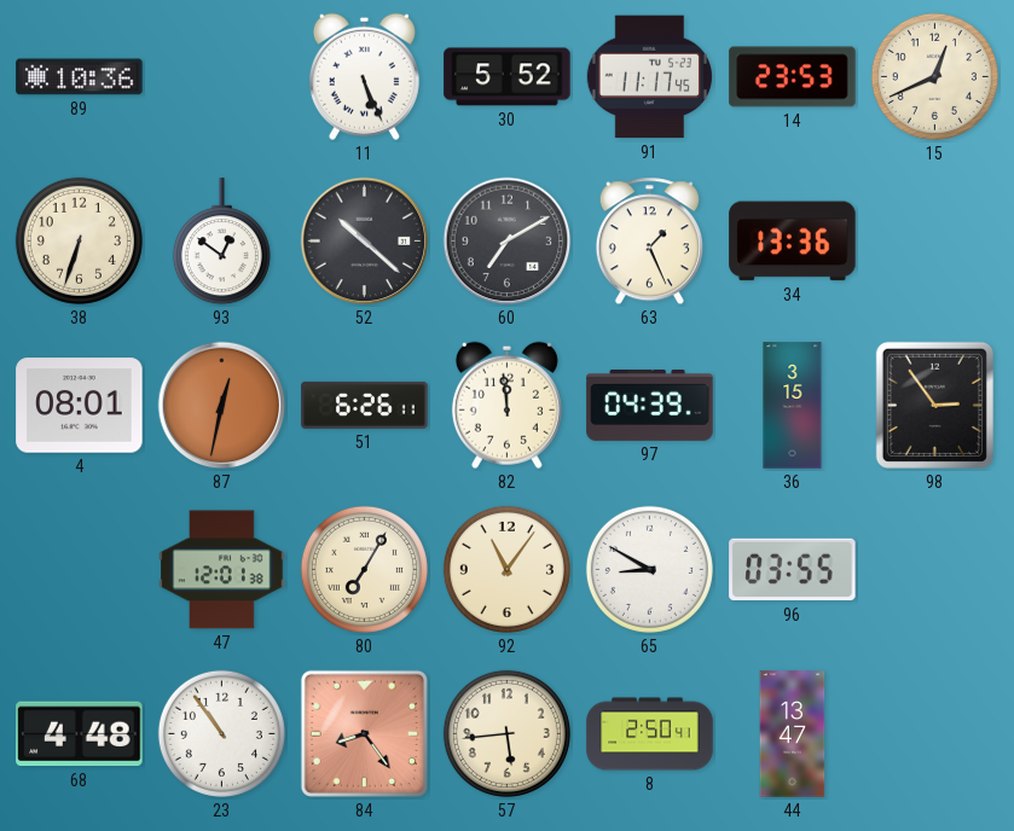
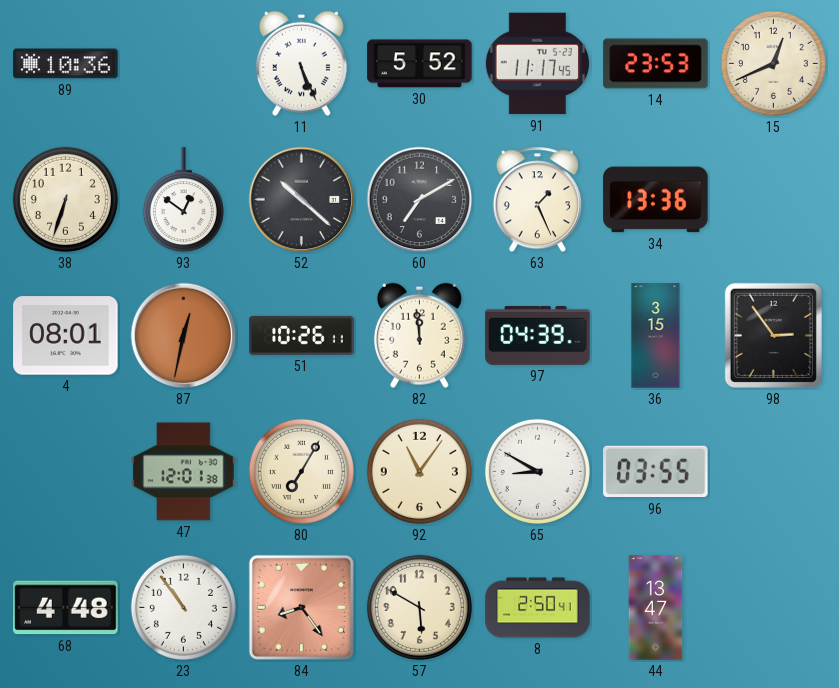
51: 6:26 -> 10:26
57: 5:44 -> 5:50
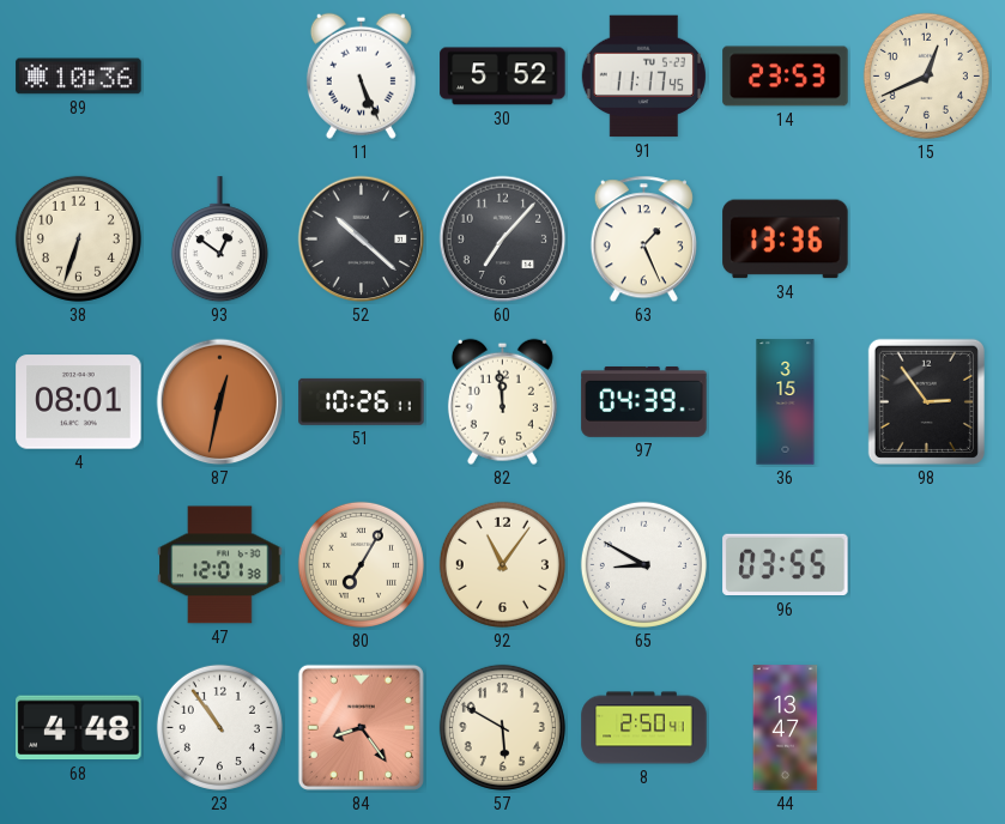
60: 7:10 -> 7:07
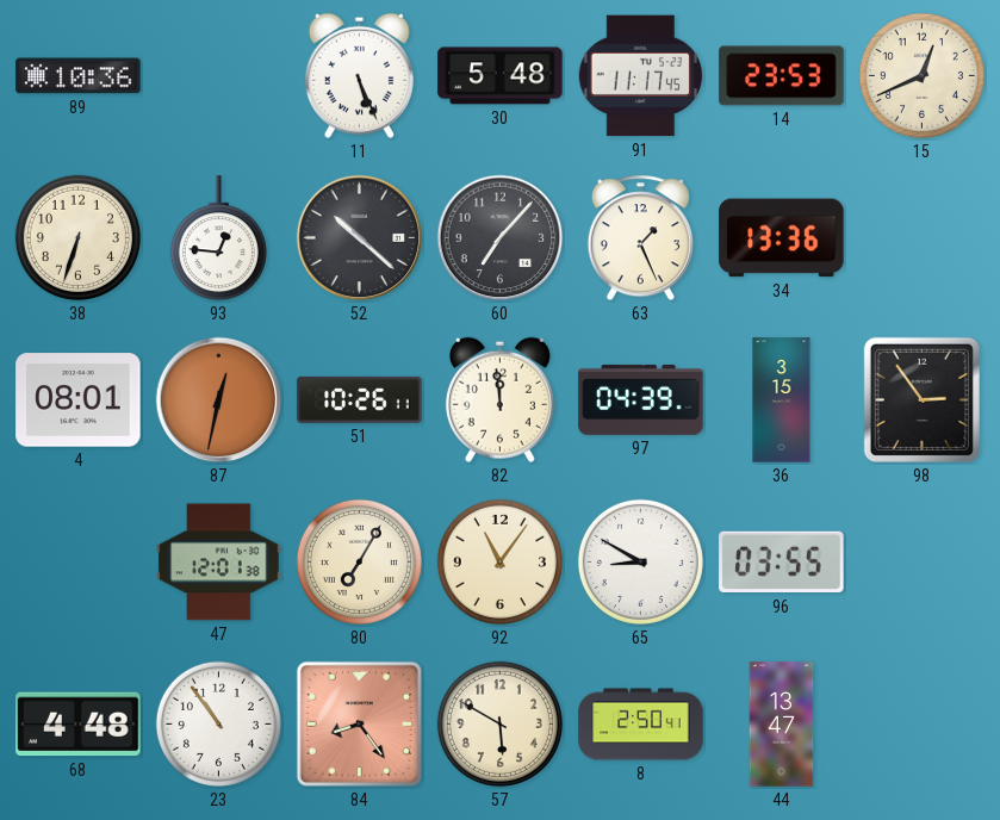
30: 5:52 -> 5:48
93: 12:51 -> 12:46
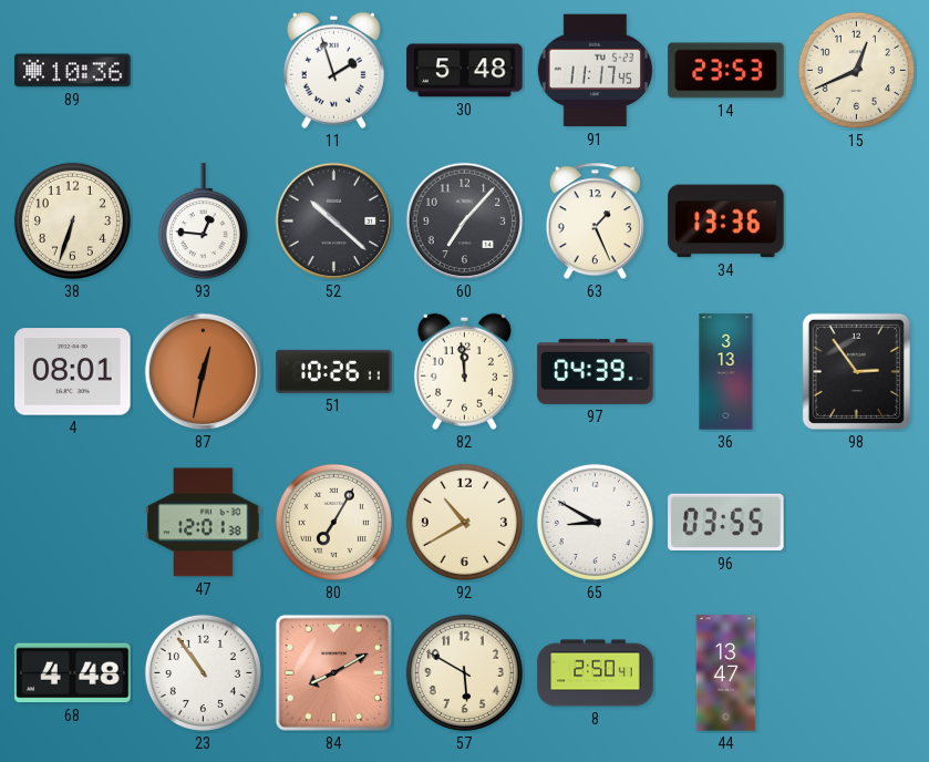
11: 5:26 -> 1:57
36: 3:15 -> 3:13
92: 11:06 -> 10:40
84: 8:24 -> 8:10
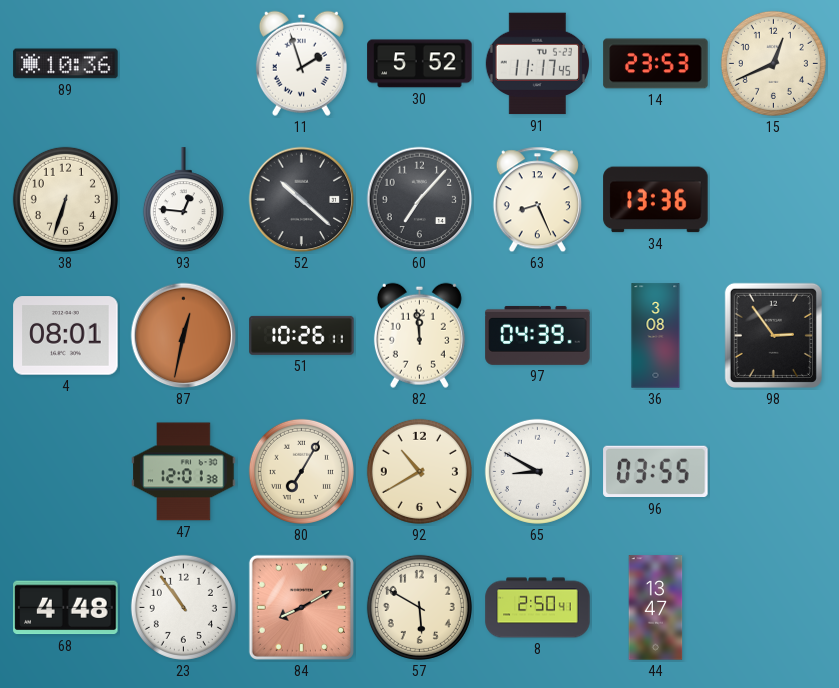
30: 5:48 -> 5:52
63: 1:26 -> 8:26
36: 3:13 -> 3:08
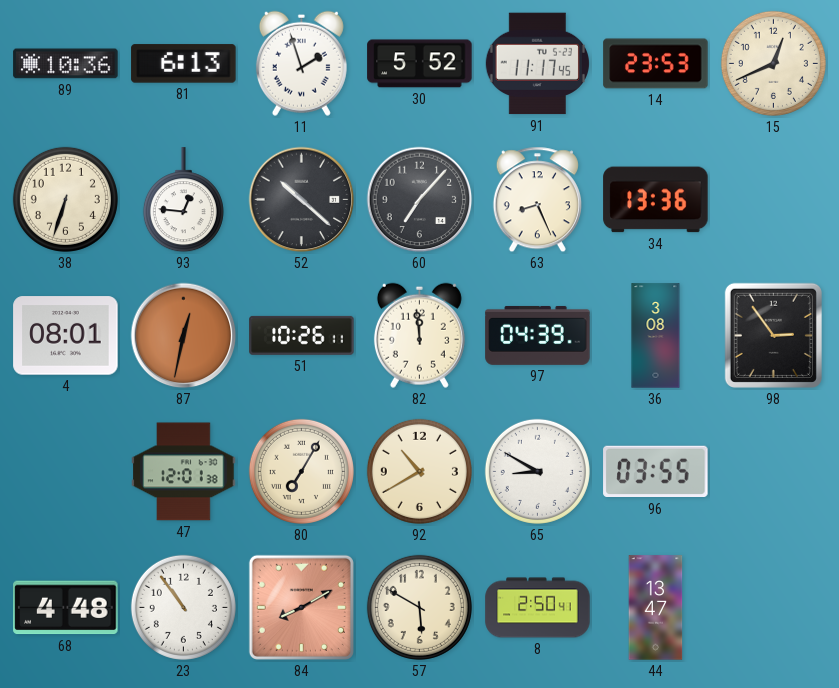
81: none -> 6:13
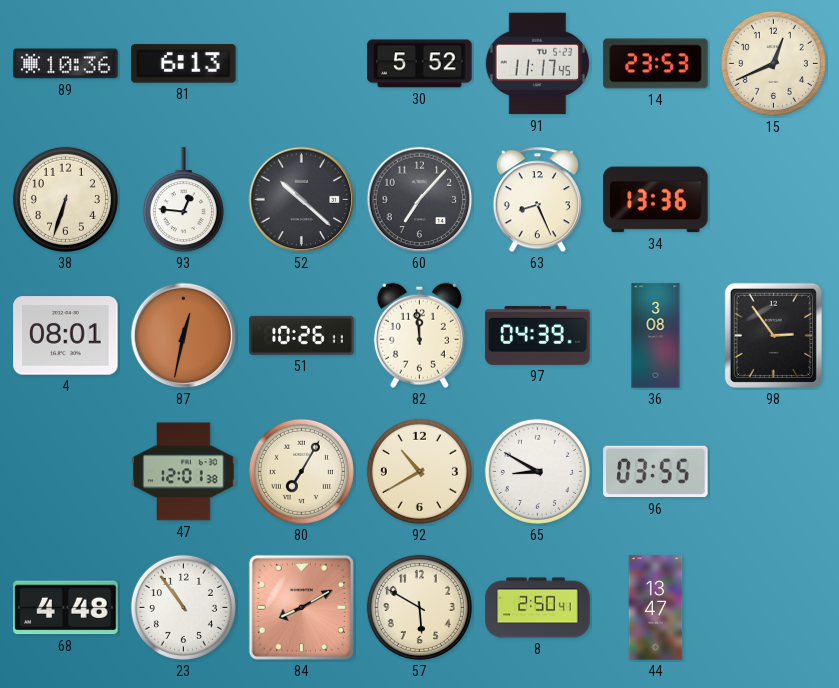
11: 1:57 -> none
